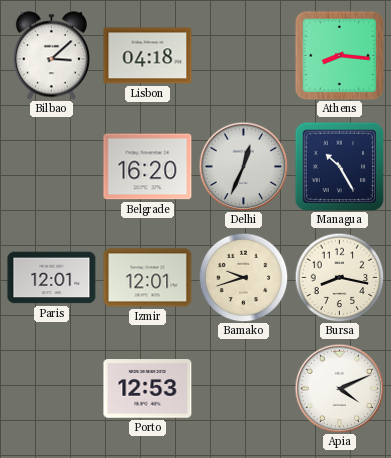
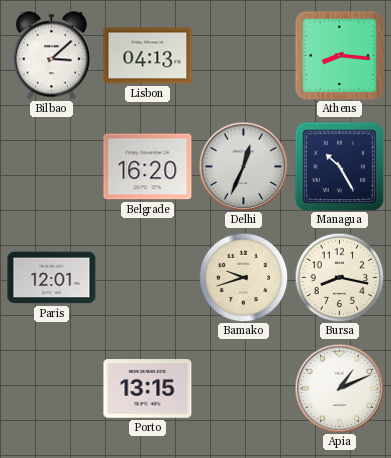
Lisbon: 04:18 -> 04:13
Izmir: 12:01 -> none
Porto: 12:53 -> 13:15
Apia: 4:11 -> 1:11
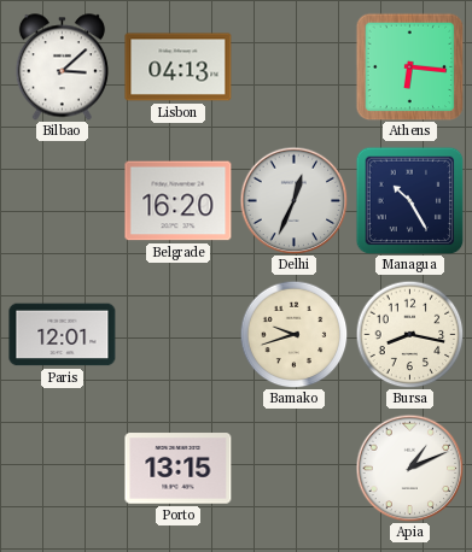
Athens: 8:16 -> 6:16
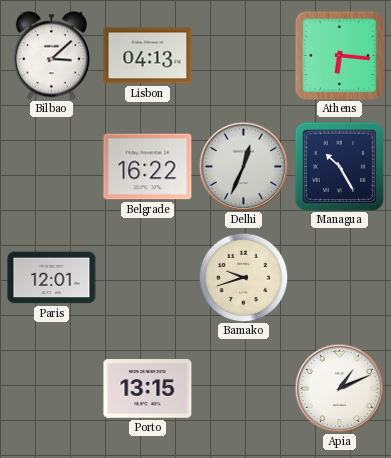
Belgrade: 16:20 -> 16:22
Bursa: 8:17 -> none
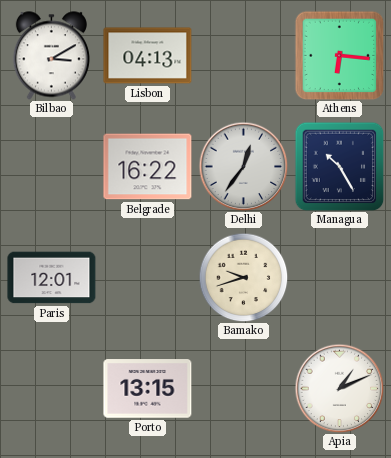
Bilbao: 3:08 -> 3:10
Delhi: 12:34 -> 12:36
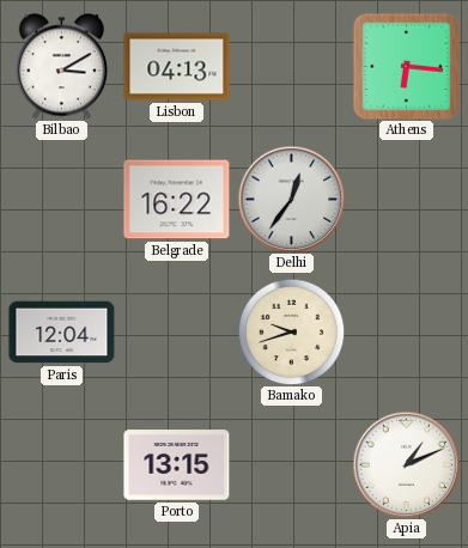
Managua: 10:25 -> none
Paris: 12:01 -> 12:04
